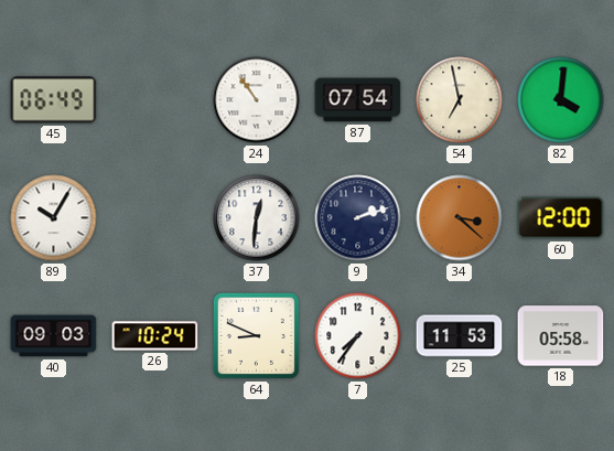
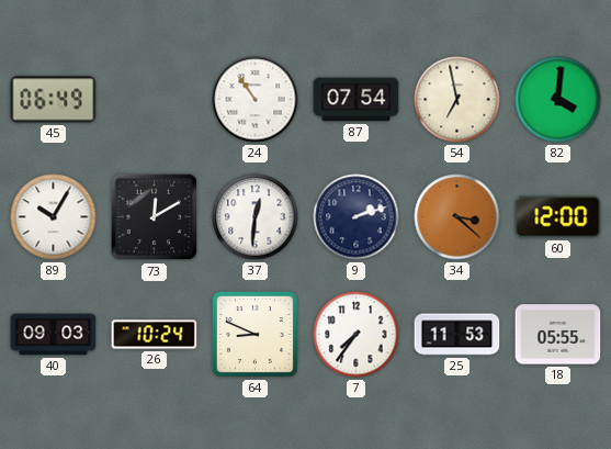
73: none -> 12:10
18: 05:58 -> 05:55
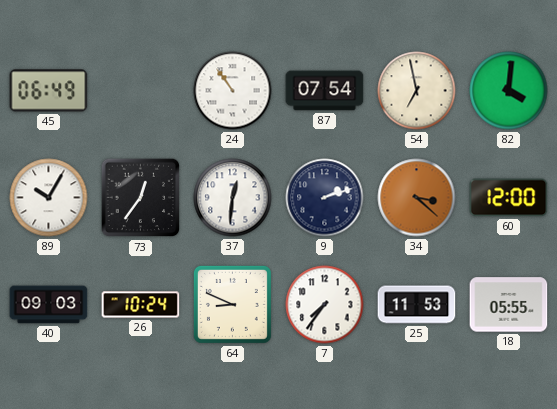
73: 12:10 -> 12:36
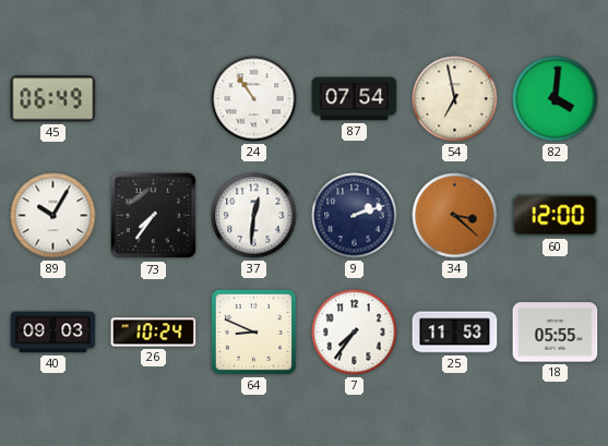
73: 12:36 -> 7:36
